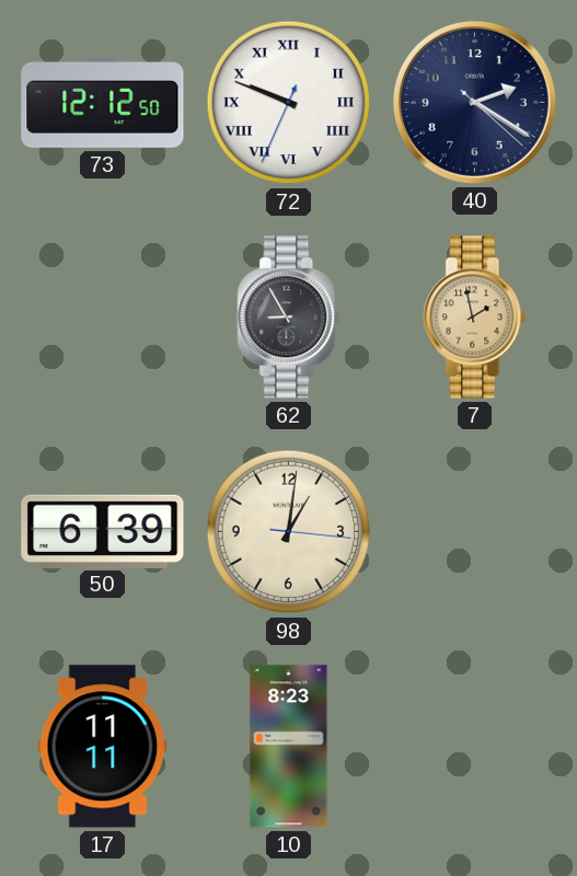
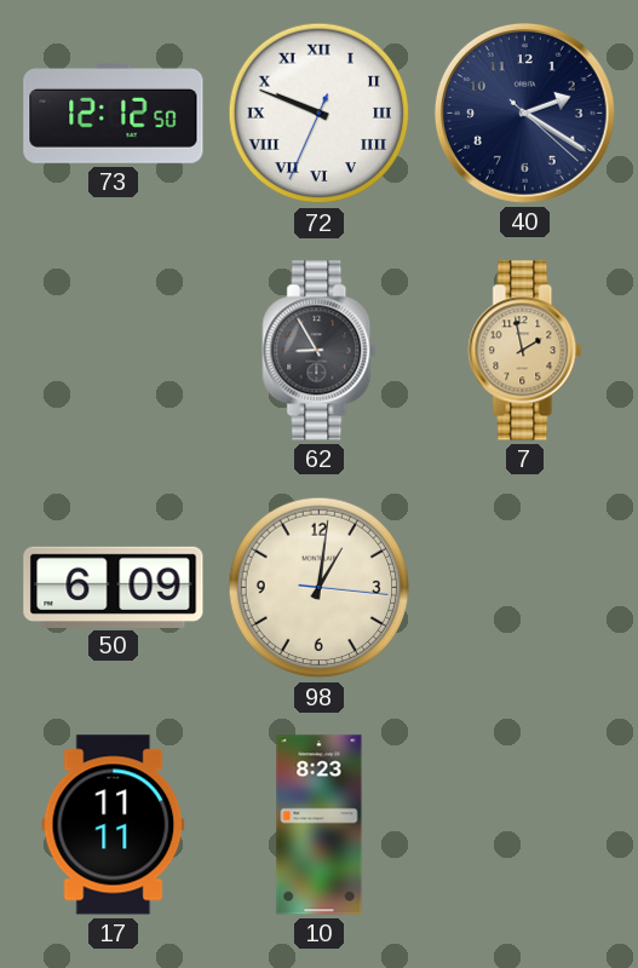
50: 6:39 -> 6:09
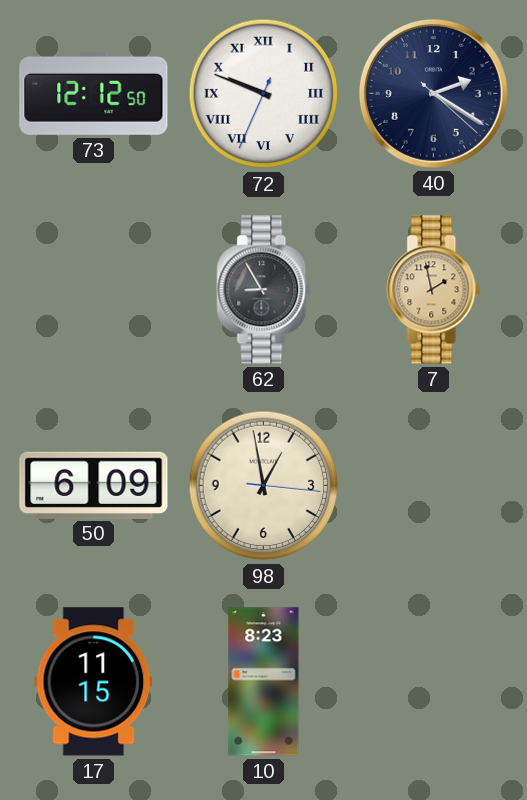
98: 1:01 -> 12:58
17: 11:11 -> 11:15
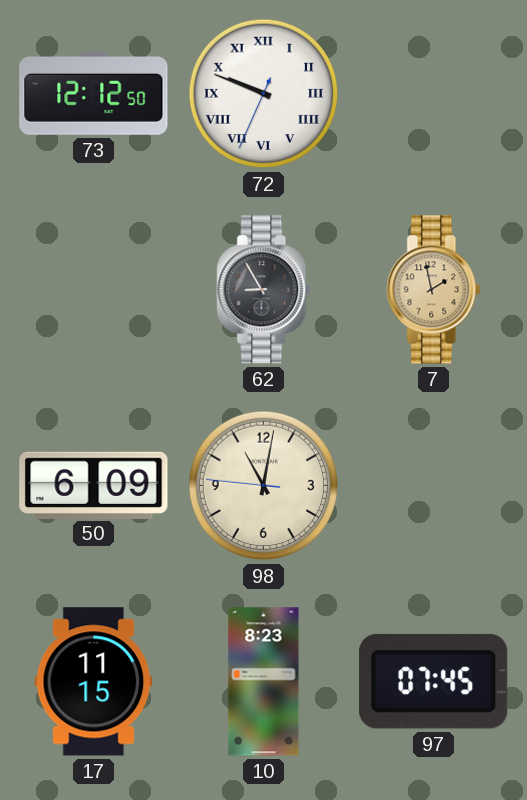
40: 2:20 -> none
98: 12:58 -> 11:01
97: none -> 07:45
